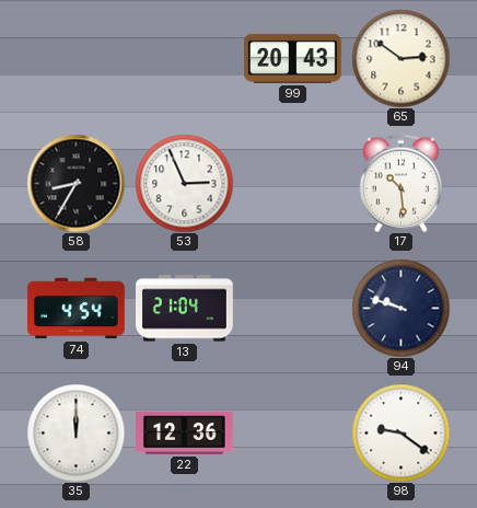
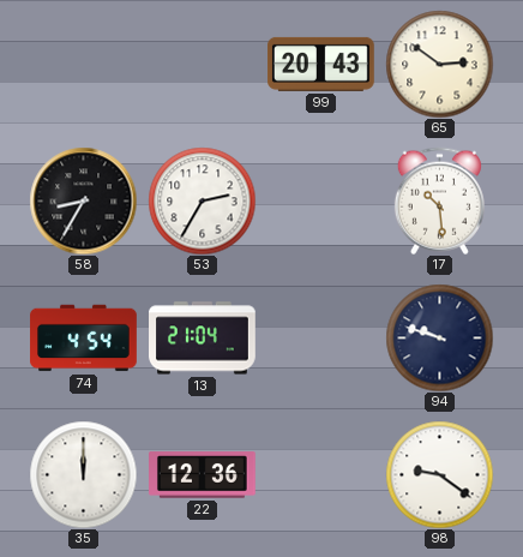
53: 2:56 -> 2:35
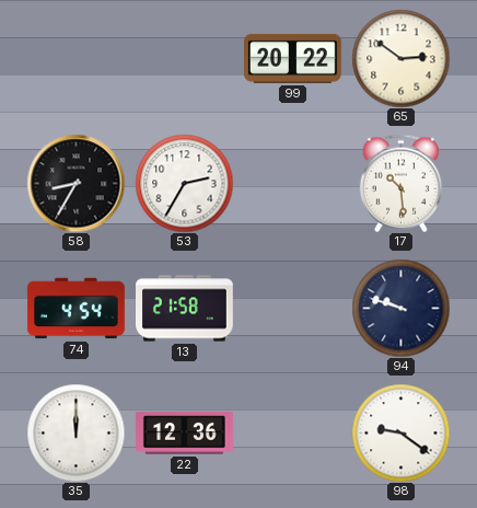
99: 20:43 -> 20:22
13: 21:04 -> 21:58
